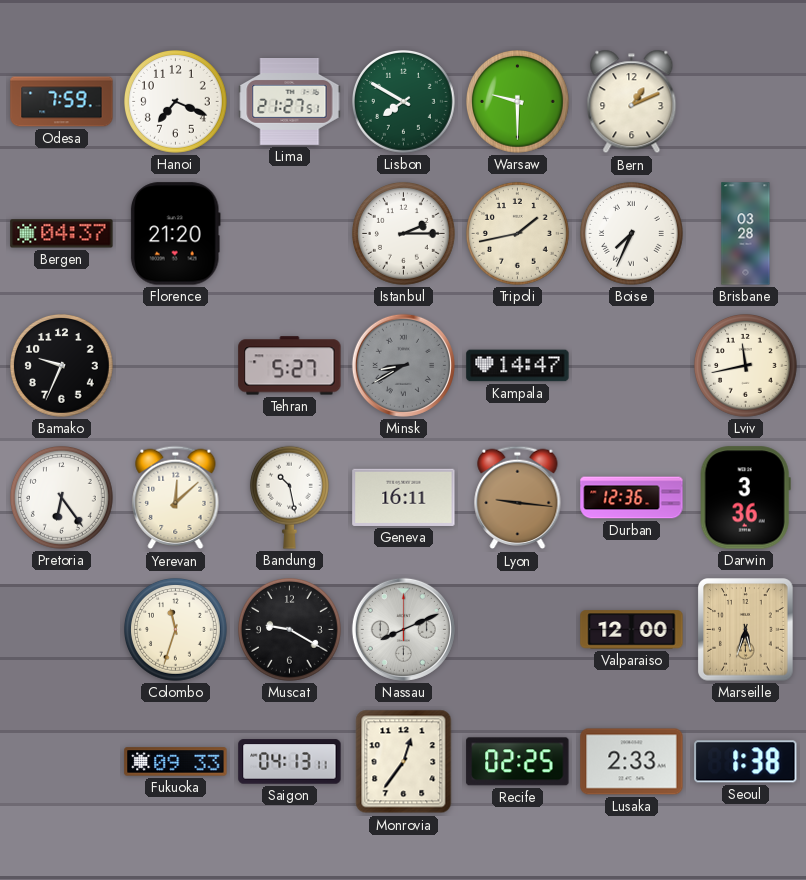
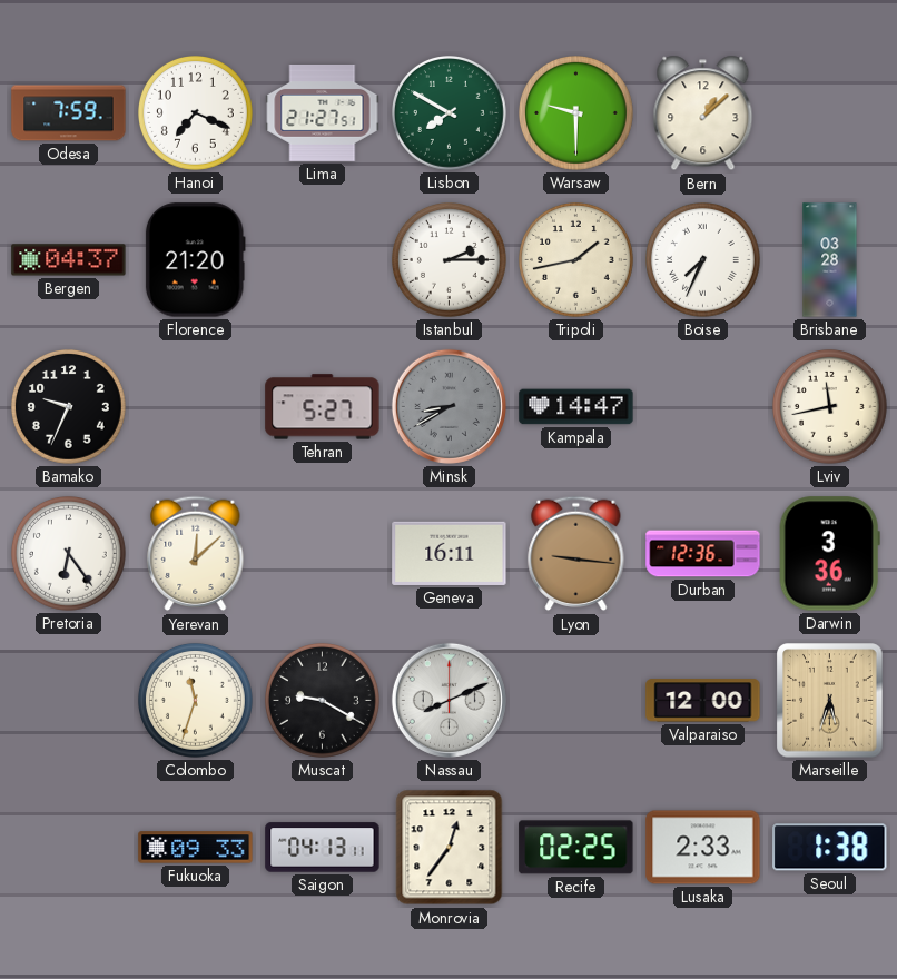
Bern: 1:11 -> 1:08
Bandung: 10:28 -> none
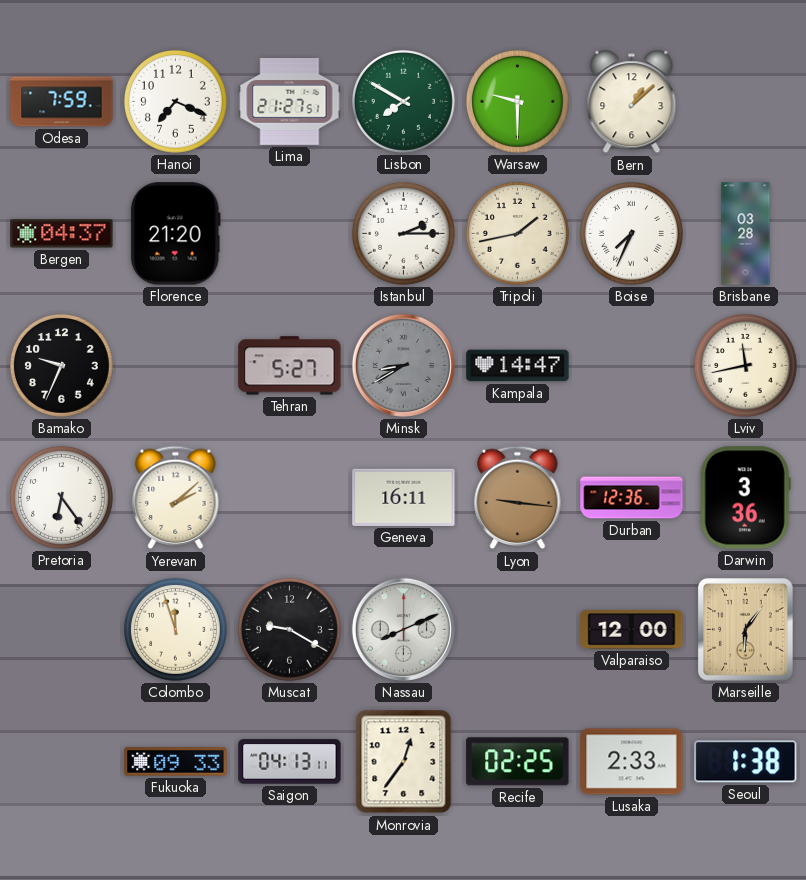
Yerevan: 12:08 -> 2:08
Colombo: 11:33 -> 11:57
Marseille: 5:33 -> 6:06
